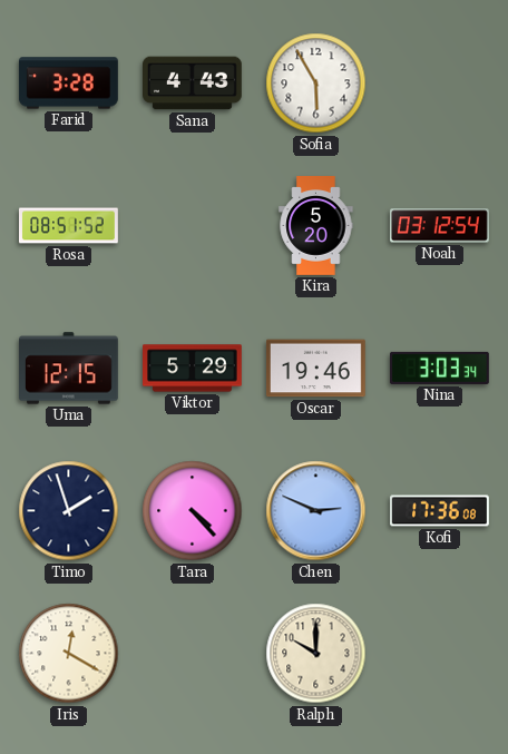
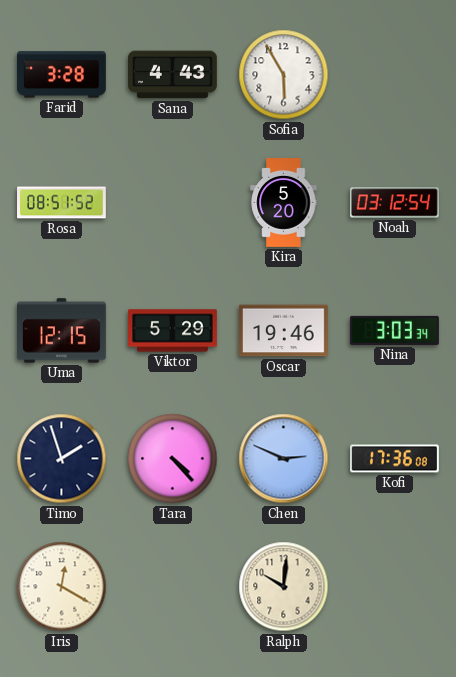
Ralph: 10:00 -> 10:01
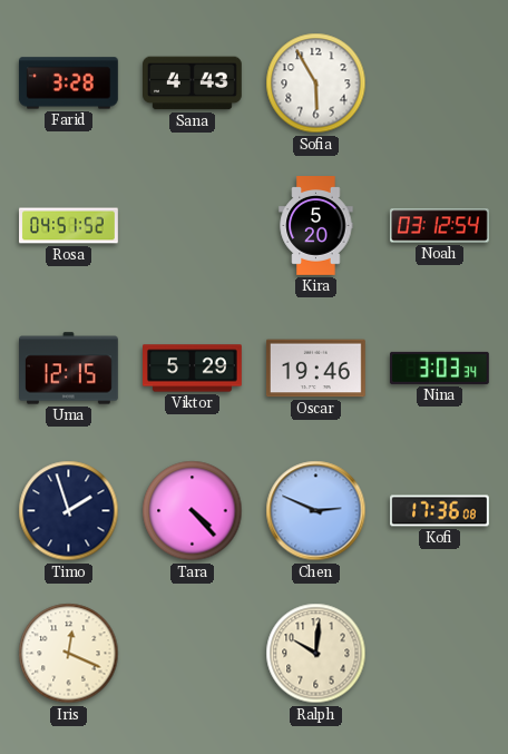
Rosa: 08:51 -> 04:51
Iris: 12:20 -> 12:19
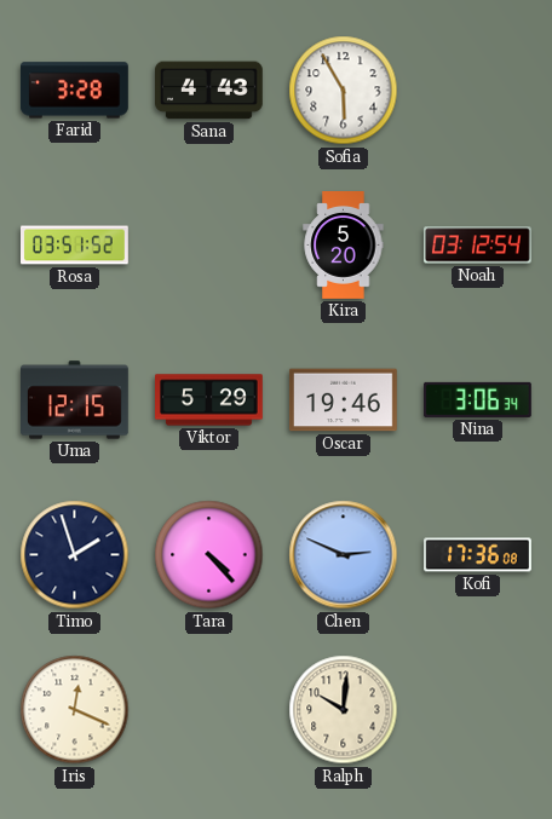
Rosa: 04:51 -> 03:51
Nina: 3:03 -> 3:06
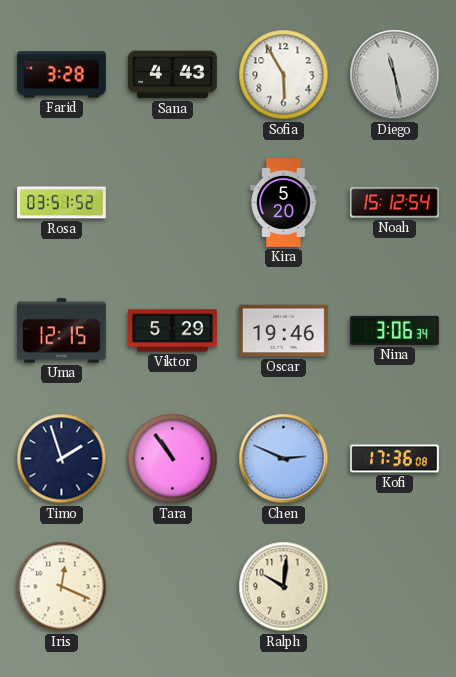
Diego: none -> 11:28
Noah: 03:12 -> 15:12
Tara: 4:23 -> 10:54
